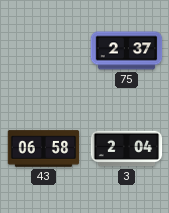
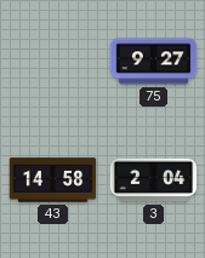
75: 2:37 -> 9:27
43: 06:58 -> 14:58
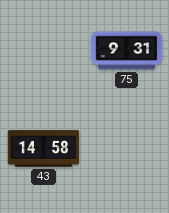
75: 9:27 -> 9:31
3: 2:04 -> none
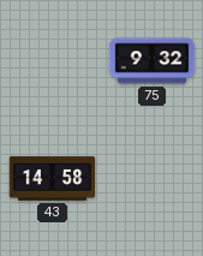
75: 9:31 -> 9:32
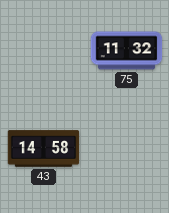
75: 9:32 -> 11:32
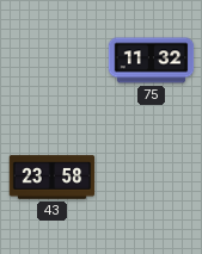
43: 14:58 -> 23:58
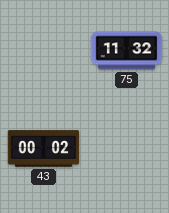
43: 23:58 -> 00:02
